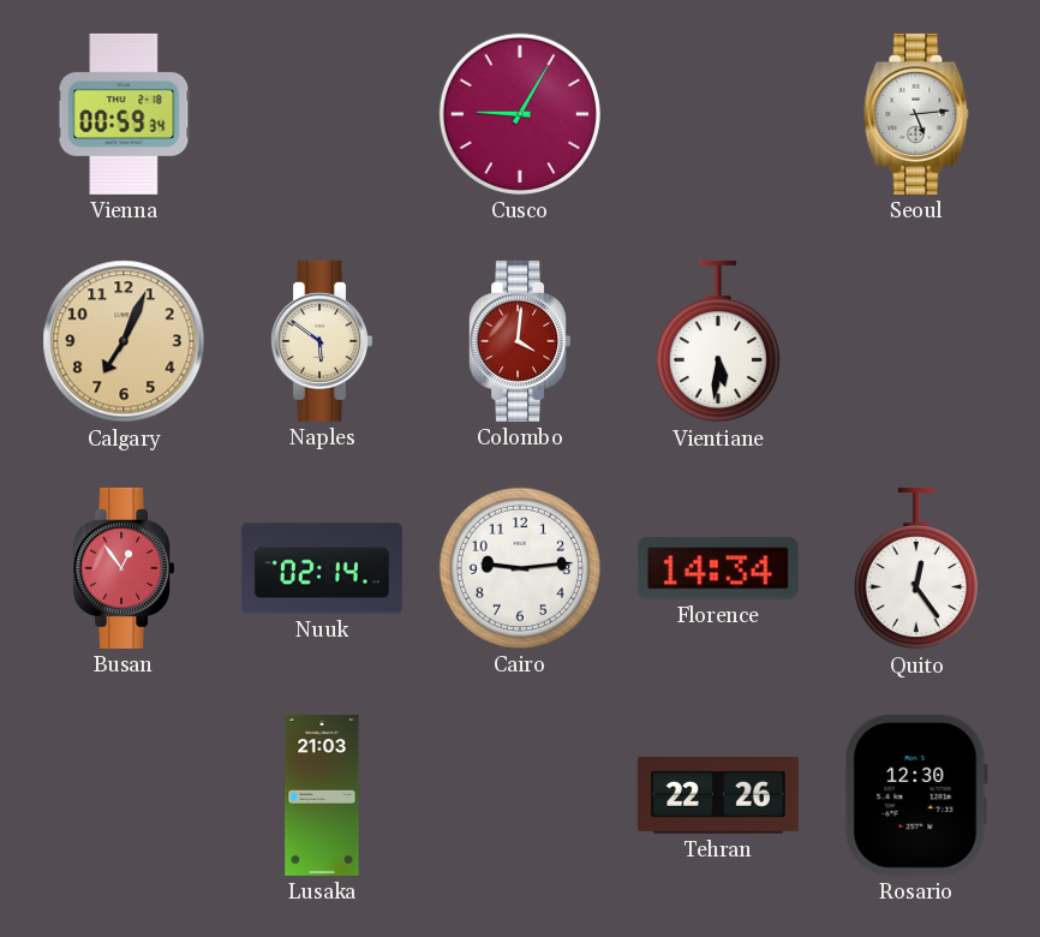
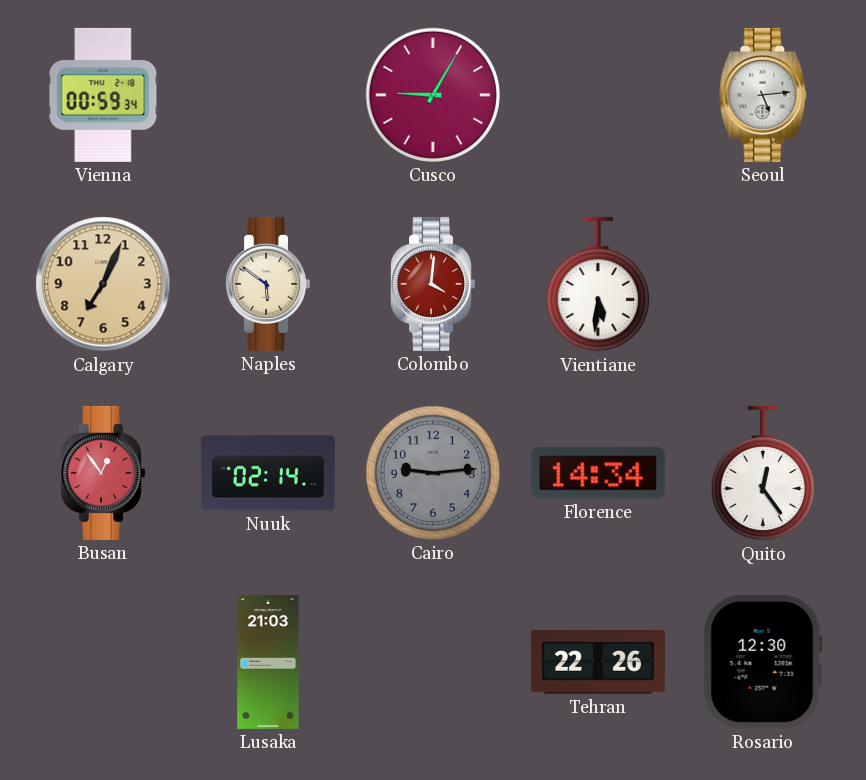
Cairo dial: white -> grey
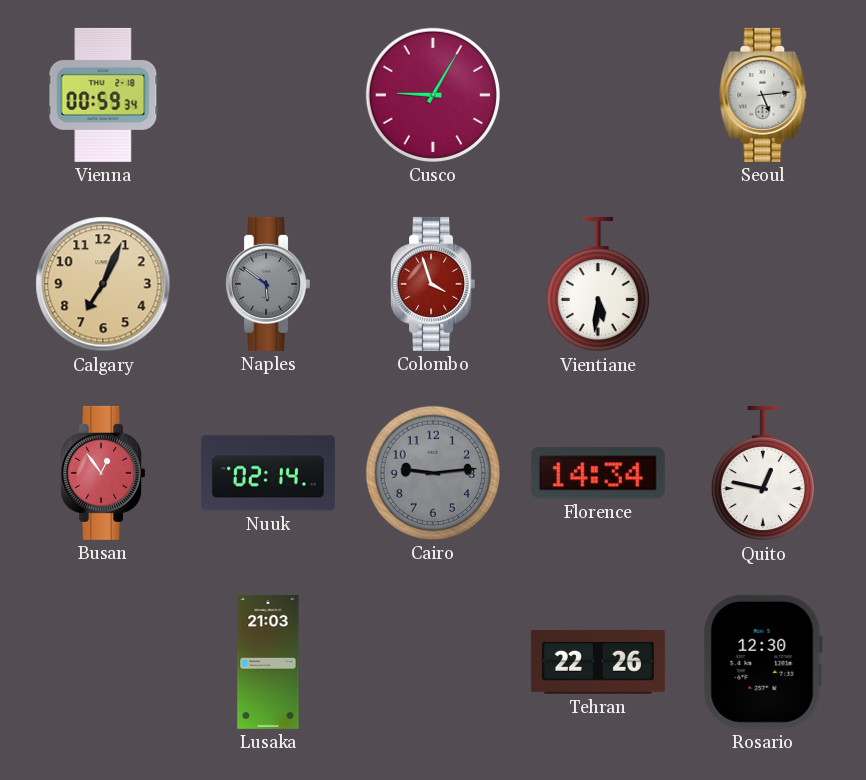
Naples dial: cream -> grey
Colombo: 4:01 -> 3:57
Quito: 12:24 -> 12:47
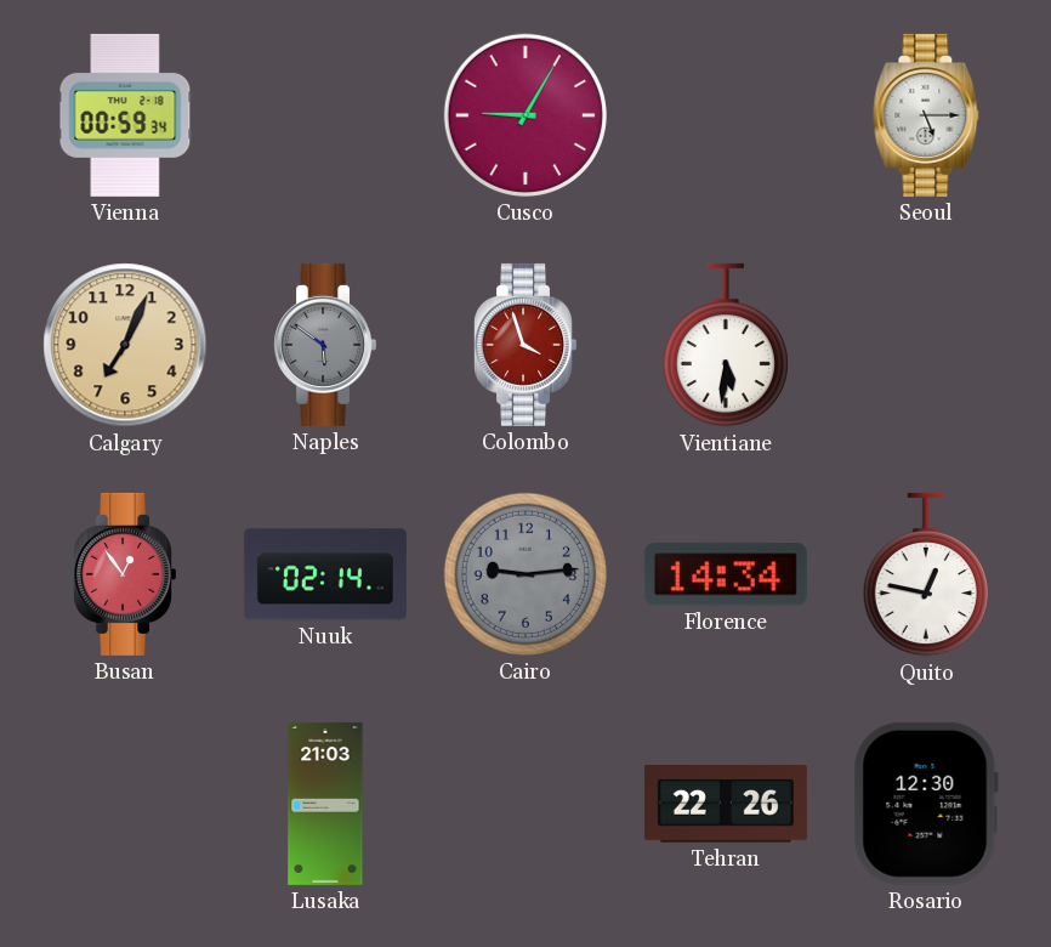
Seoul: 5:14 -> 5:15
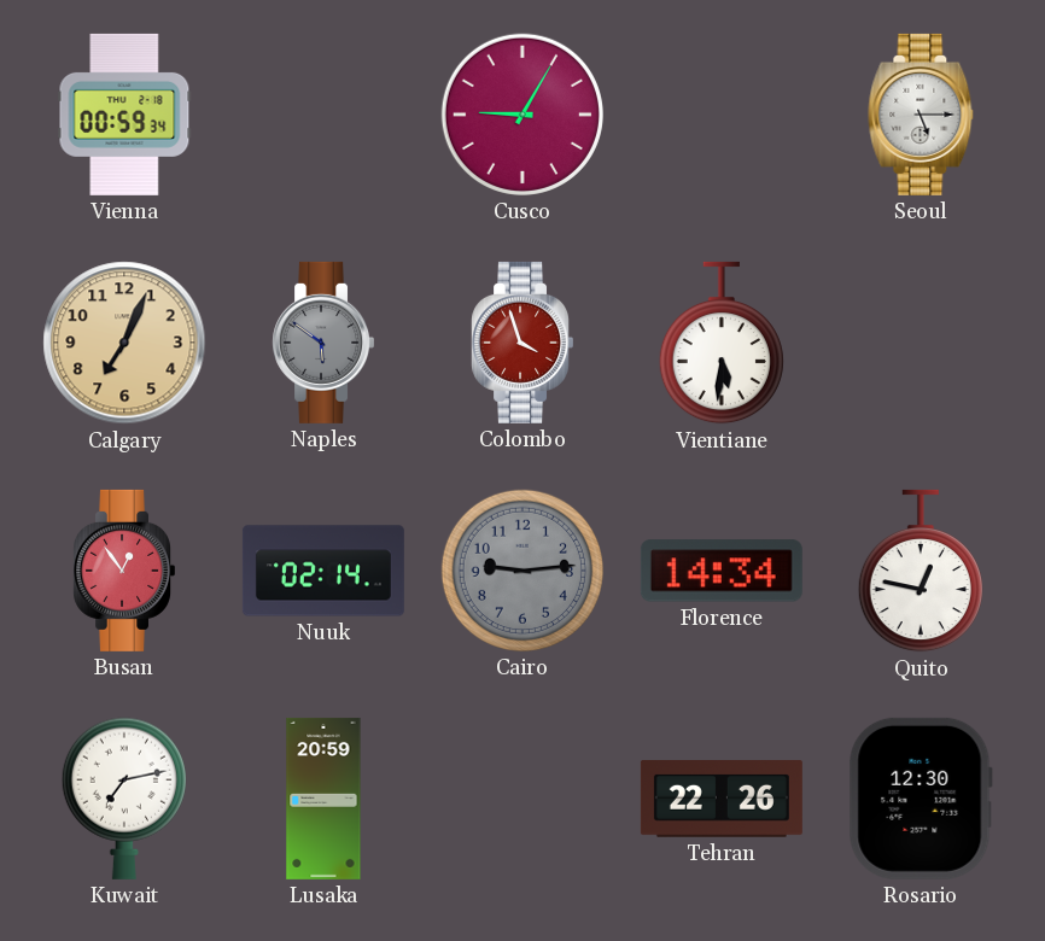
Kuwait: none -> 7:13
Lusaka: 21:03 -> 20:59
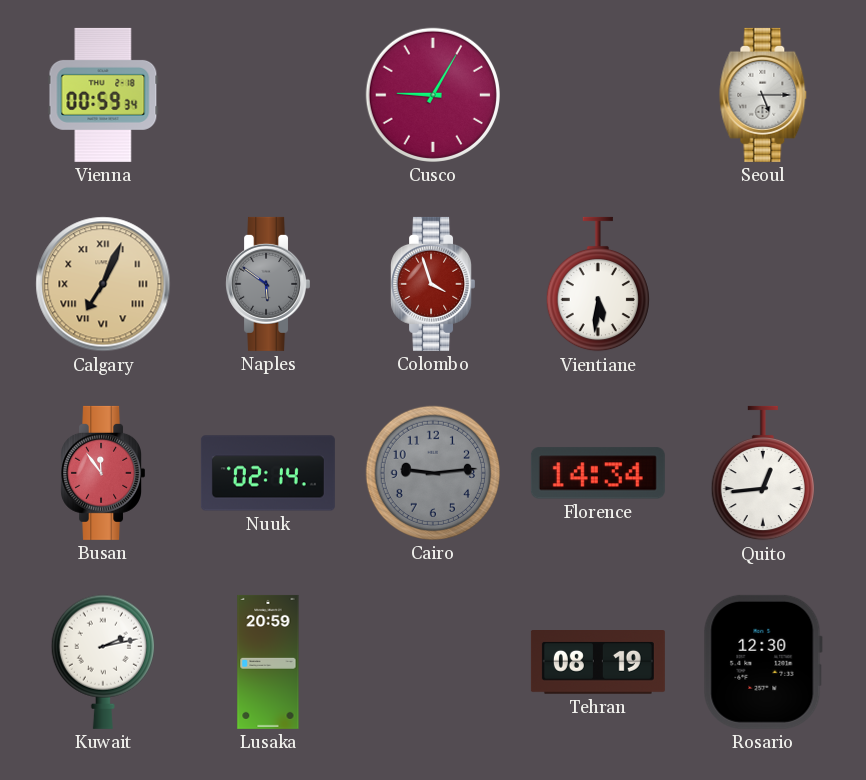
Calgary numerals: Arabic -> Roman
Busan: 12:54 -> 11:54
Quito: 12:47 -> 12:44
Kuwait: 7:13 -> 2:13
Tehran: 22:26 -> 08:19
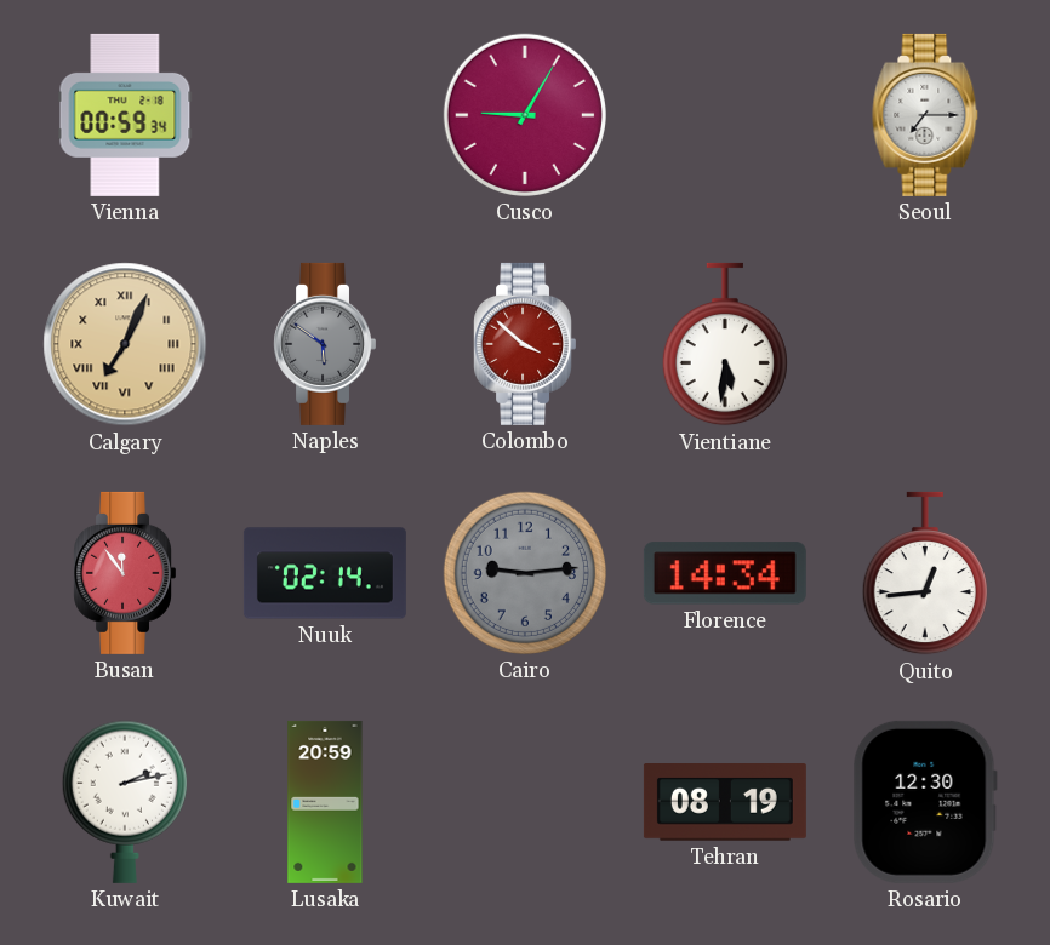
Seoul: 5:15 -> 7:15
Colombo: 3:57 -> 3:52
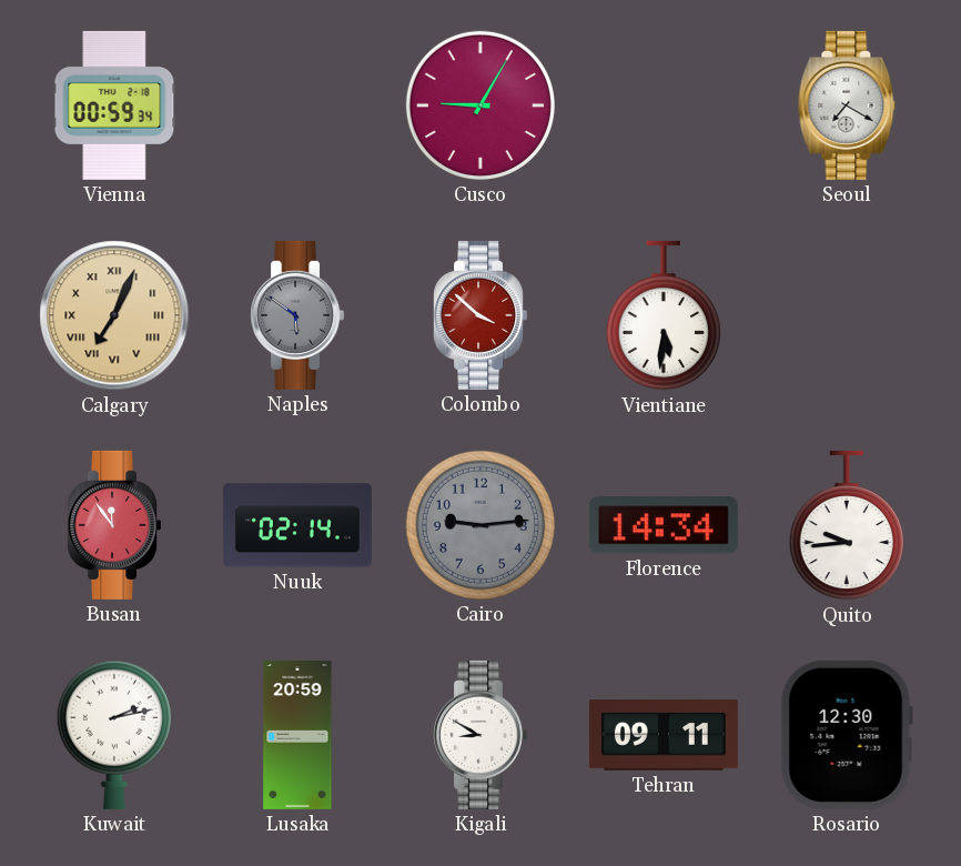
Seoul: 7:15 -> 7:20
Quito: 12:44 -> 9:44
Kigali: none -> 8:50
Tehran: 08:19 -> 09:11
